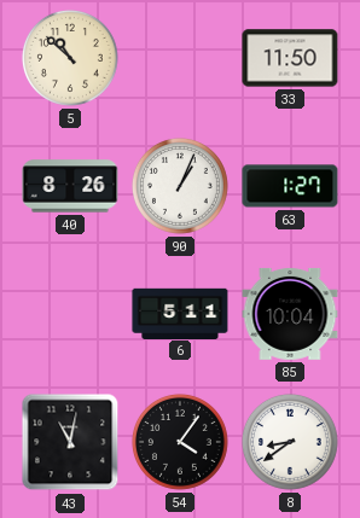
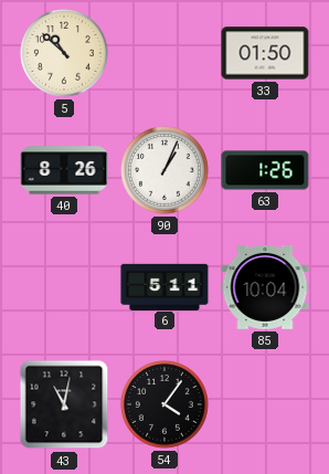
33: 11:50 -> 01:50
63: 1:27 -> 1:26
8: 8:39 -> none
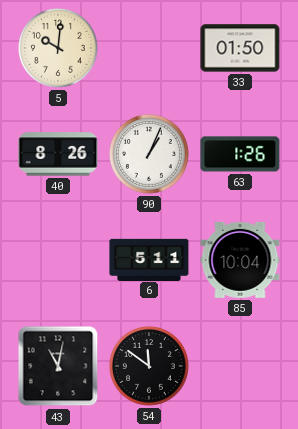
5: 10:52 -> 10:01
54: 4:06 -> 11:51
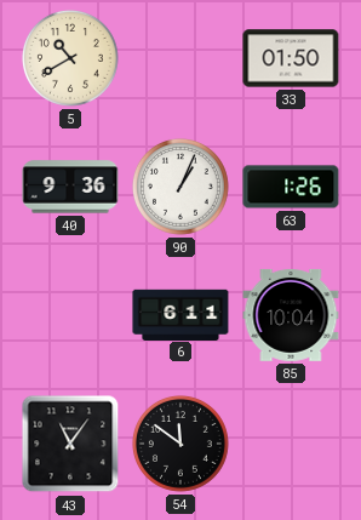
5: 10:01 -> 10:40
40: 8:26 -> 9:36
6: 5:11 -> 6:11
43: 11:02 -> 11:06
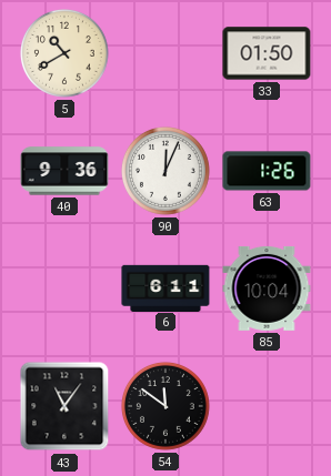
90: 1:04 -> 12:04
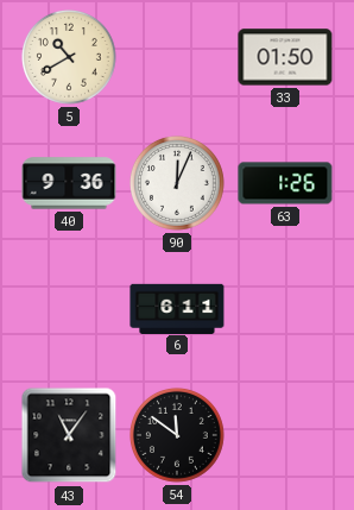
85: 10:04 -> none
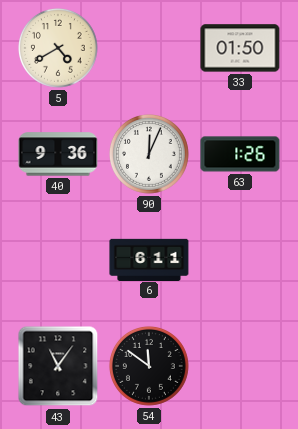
5: 10:40 -> 4:40
